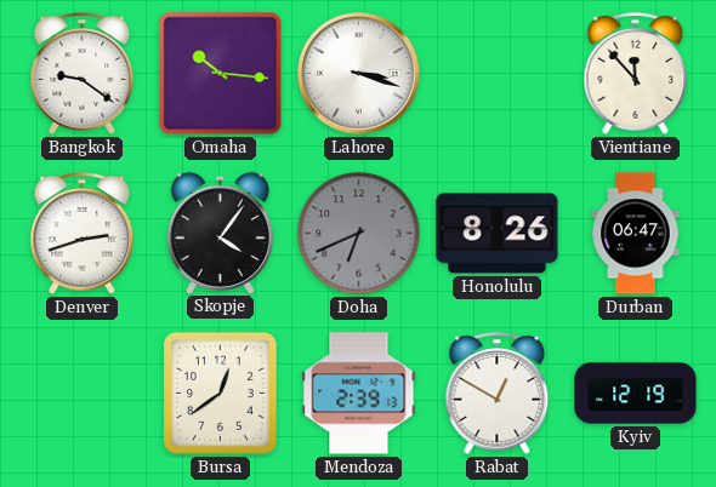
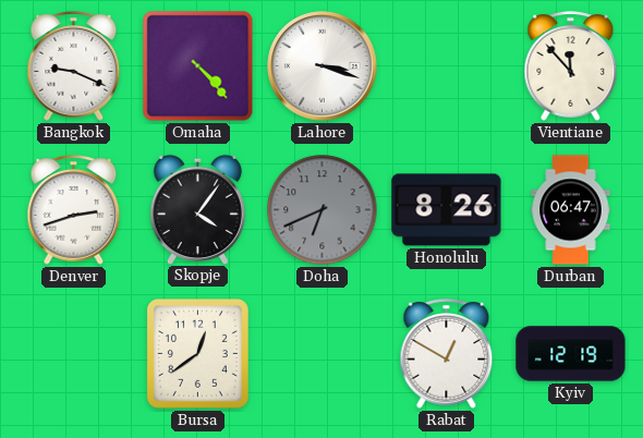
Bangkok: 9:21 -> 9:19
Omaha: 10:16 -> 4:23
Mendoza: 2:39 -> none
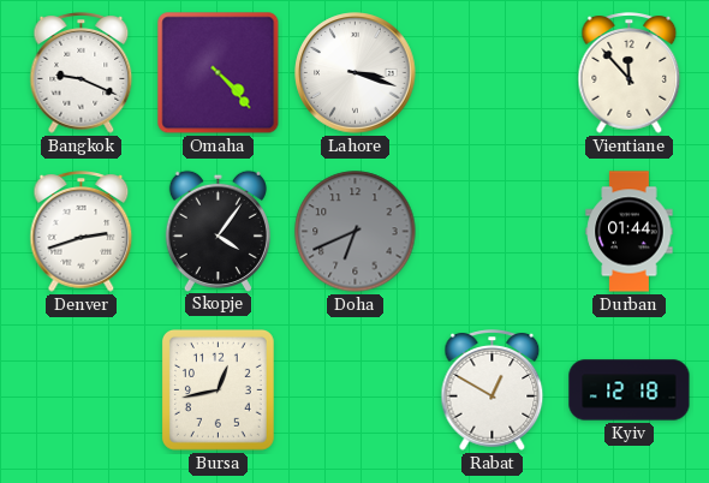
Honolulu: 8:26 -> none
Durban: 06:47 -> 01:44
Bursa: 12:39 -> 12:43
Kyiv: 12:19 -> 12:18
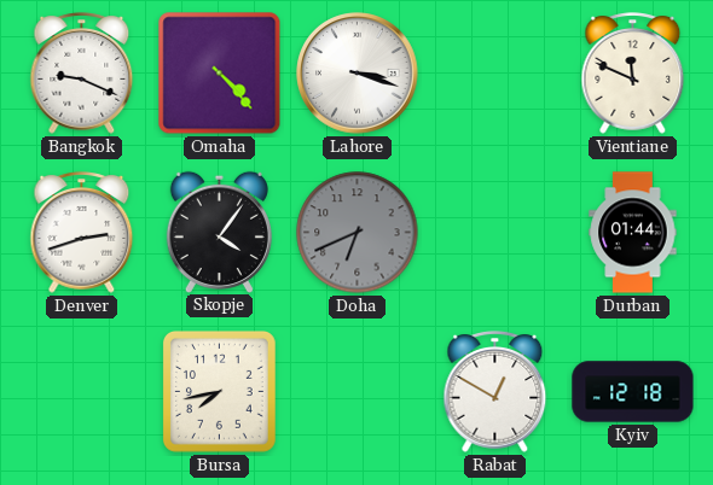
Vientiane: 11:53 -> 11:49
Bursa: 12:43 -> 7:43
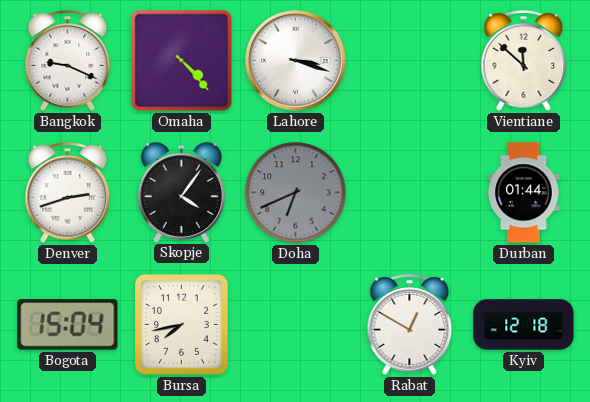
Vientiane: 11:49 -> 11:52
Bogota: none -> 15:04
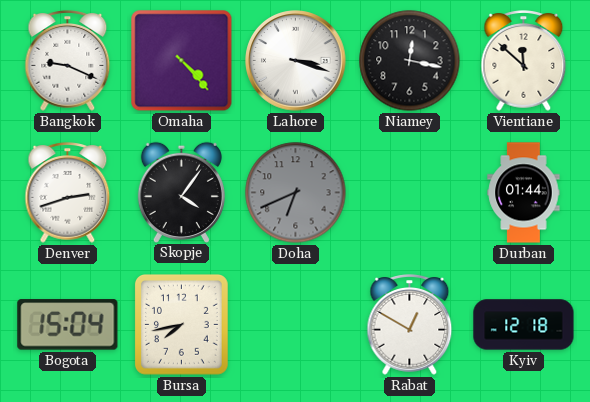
Niamey: none -> 12:17
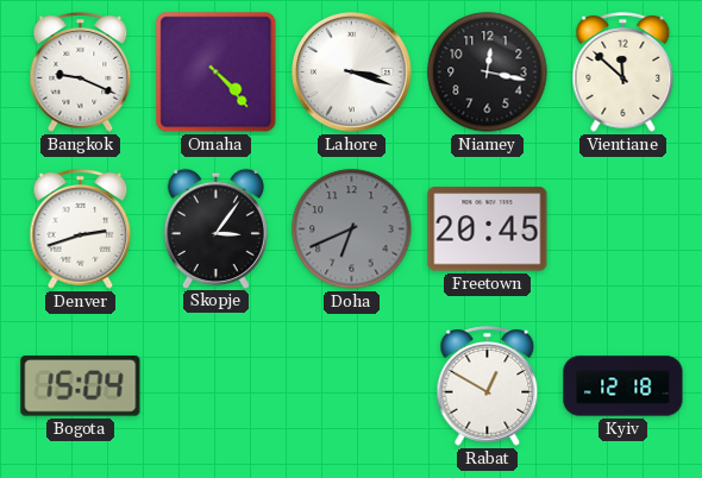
Skopje: 4:06 -> 3:06
Freetown: none -> 20:45
Durban: 01:44 -> none
Bursa: 7:43 -> none
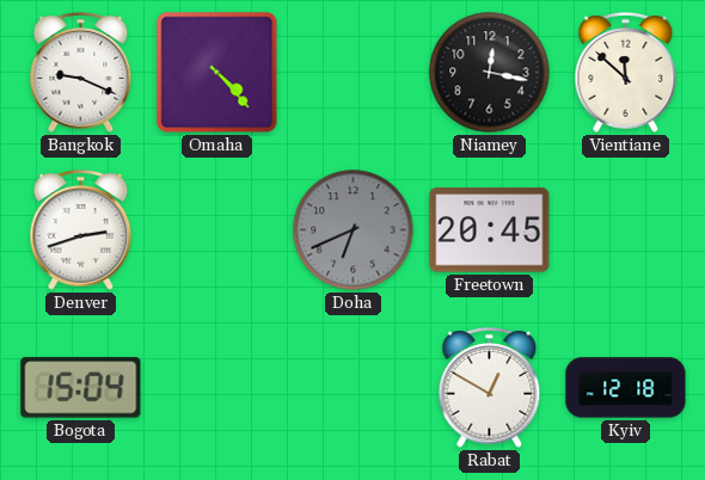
Lahore: 3:18 -> none
Skopje: 3:06 -> none
